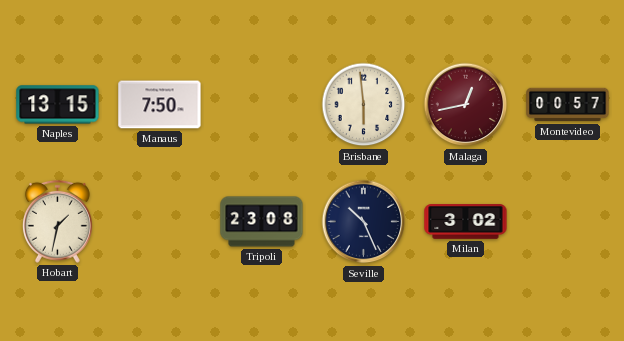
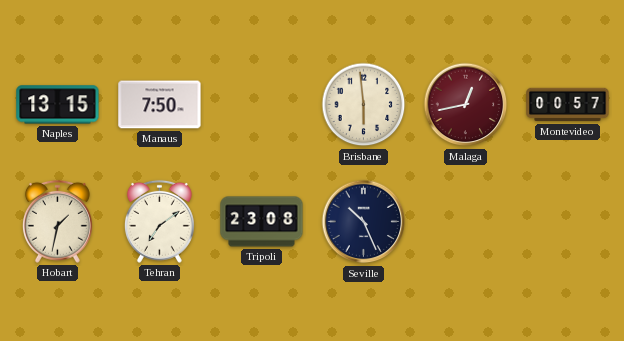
Tehran: none -> 7:09
Milan: 3:02 -> none
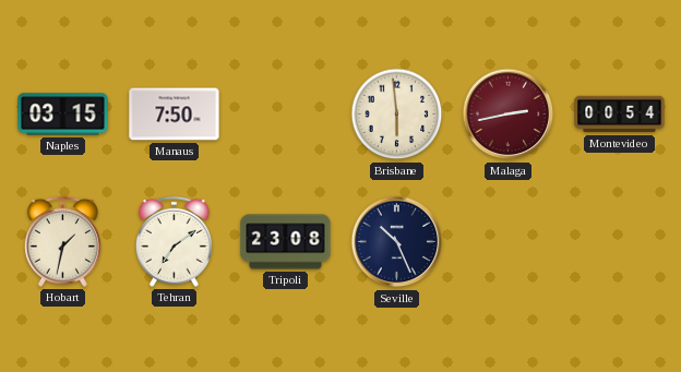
Naples: 13:15 -> 03:15
Malaga: 12:43 -> 2:43
Montevideo: 00:57 -> 00:54
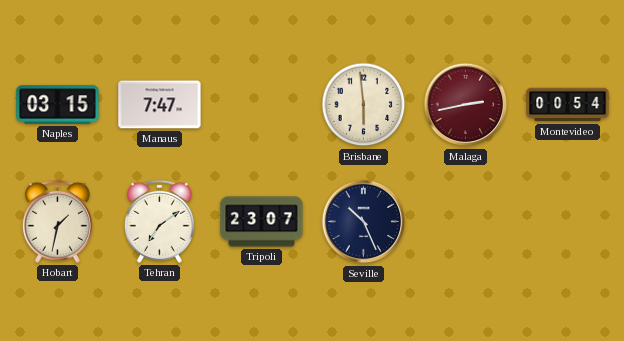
Manaus: 7:50 -> 7:47
Tripoli: 23:08 -> 23:07
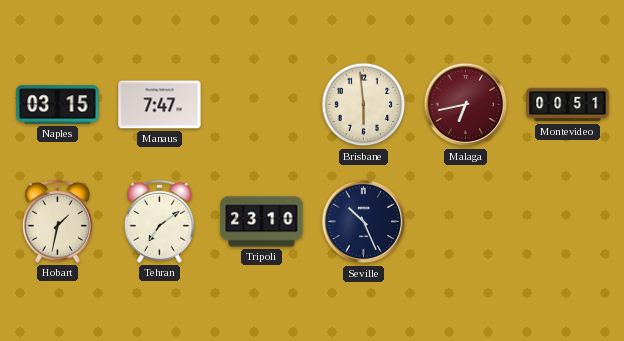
Malaga: 2:43 -> 6:43
Montevideo: 00:54 -> 00:51
Tripoli: 23:07 -> 23:10
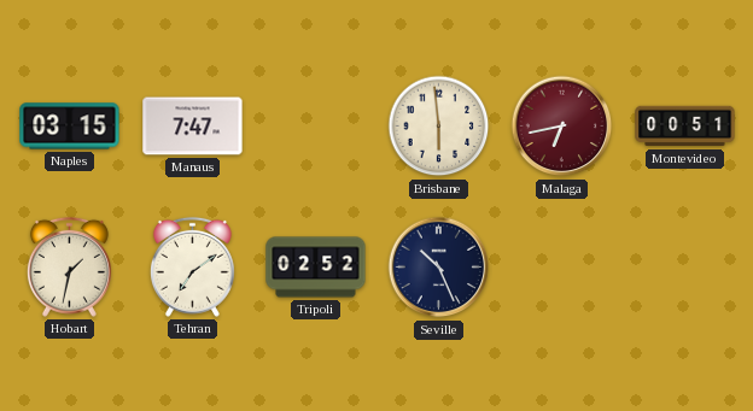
Tripoli: 23:10 -> 02:52
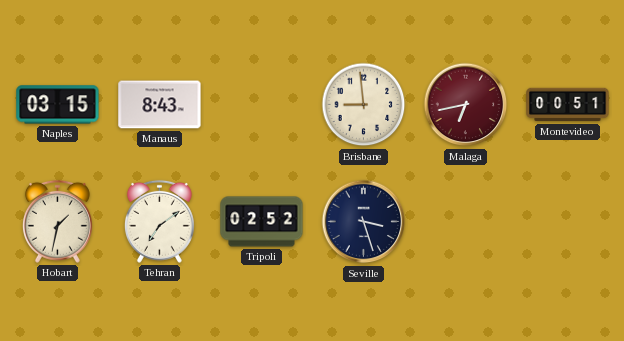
Manaus: 7:47 -> 8:43
Brisbane: 5:59 -> 8:59
Seville: 10:26 -> 3:27
